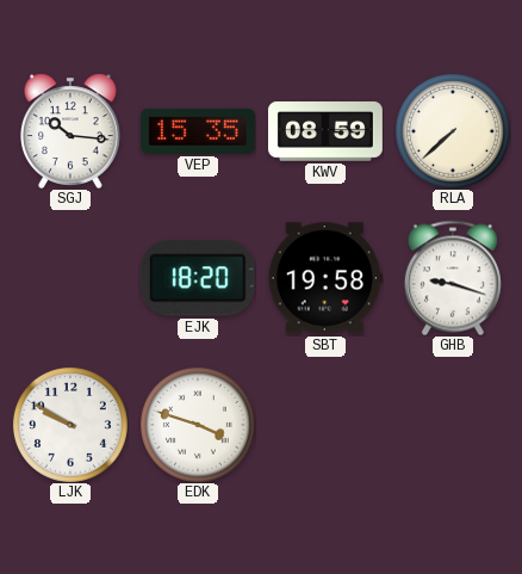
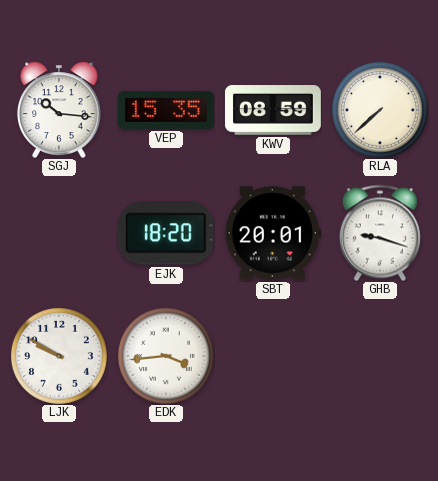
SBT: 19:58 -> 20:01
EDK: 3:48 -> 3:44
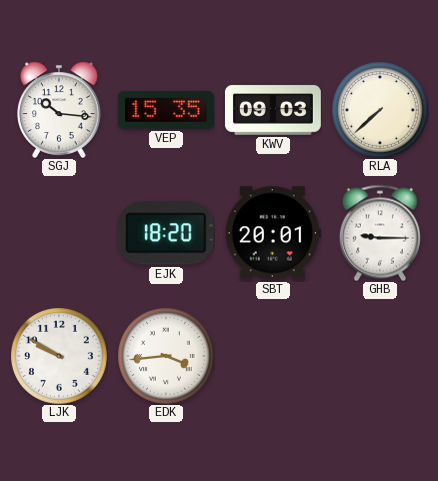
KWV: 08:59 -> 09:03
GHB: 9:18 -> 9:15
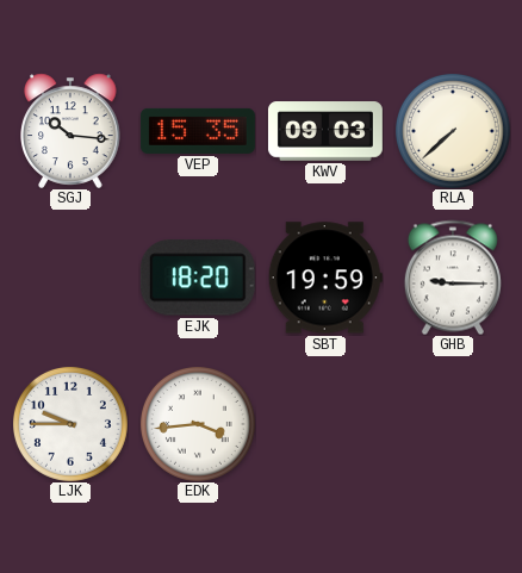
SBT: 20:01 -> 19:59
LJK: 9:50 -> 9:45
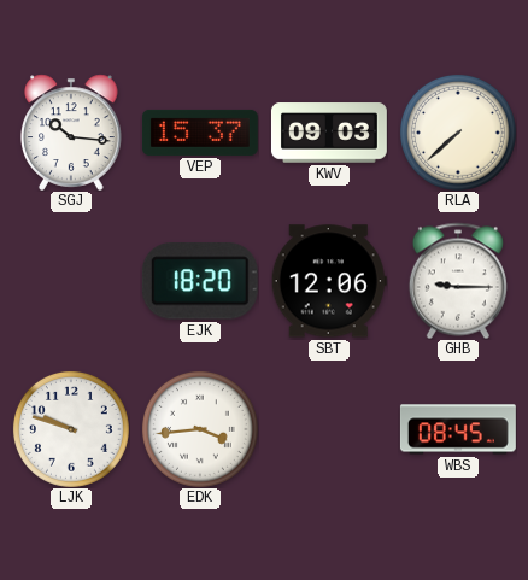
VEP: 15:35 -> 15:37
SBT: 19:59 -> 12:06
LJK: 9:45 -> 9:48
WBS: none -> 08:45
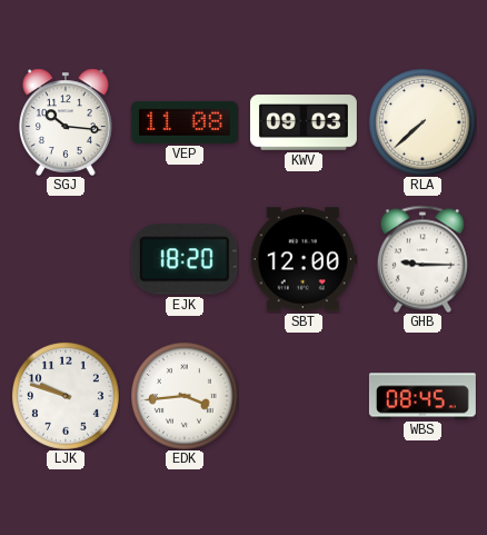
VEP: 15:37 -> 11:08
SBT: 12:06 -> 12:00
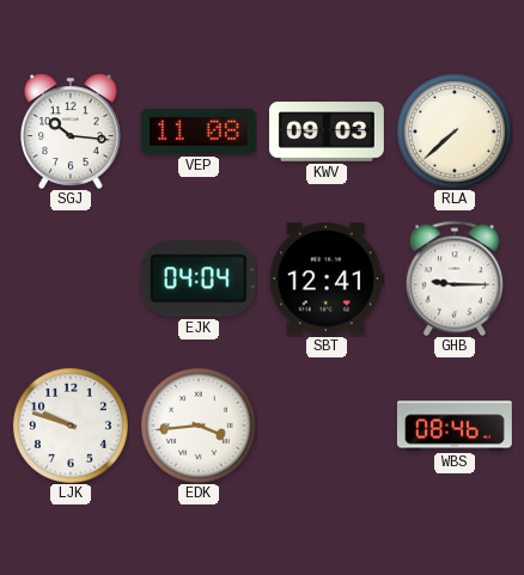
EJK: 18:20 -> 04:04
SBT: 12:00 -> 12:41
WBS: 08:45 -> 08:46
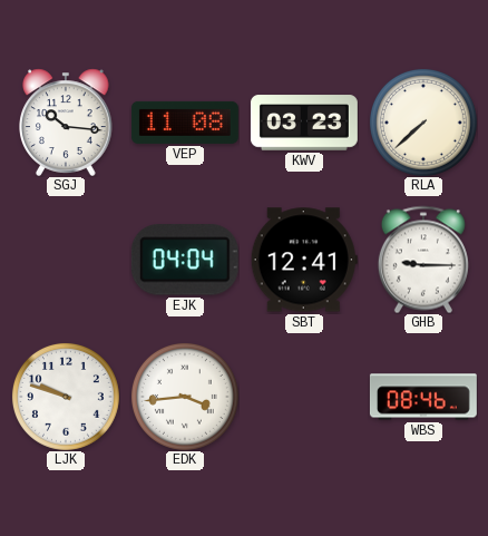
KWV: 09:03 -> 03:23
